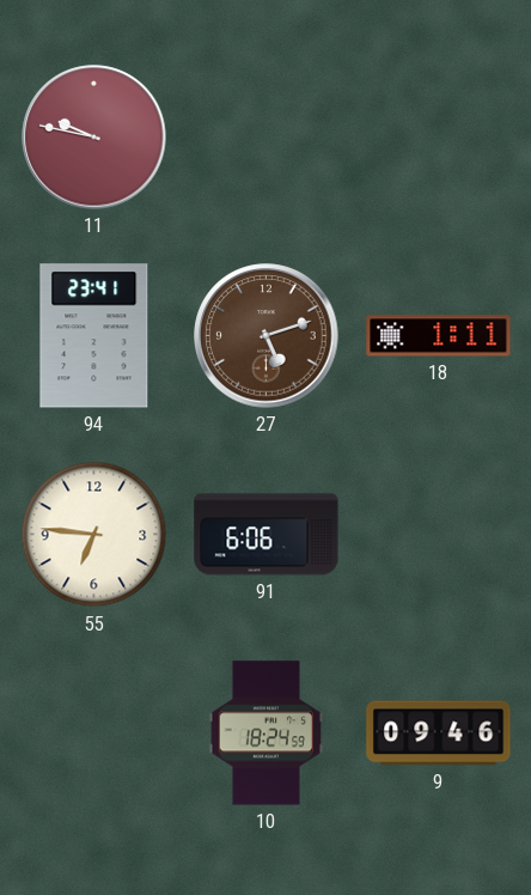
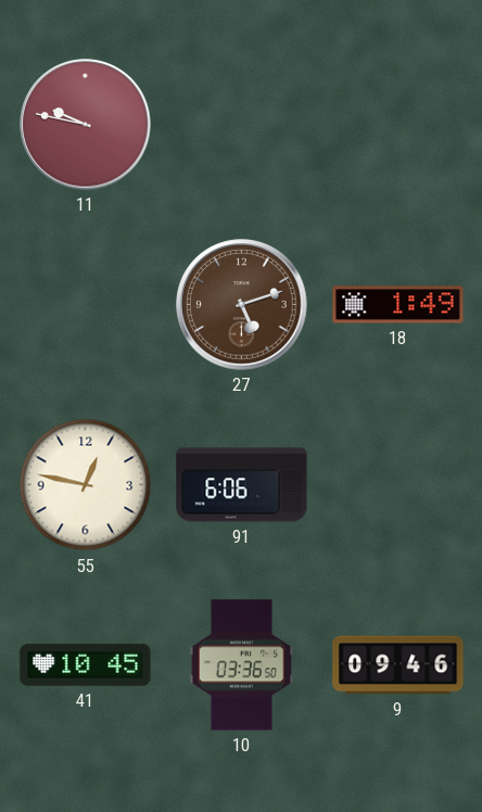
94: 23:41 -> none
18: 1:11 -> 1:49
55: 6:46 -> 12:47
41: none -> 10:45
10: 18:24 -> 03:36
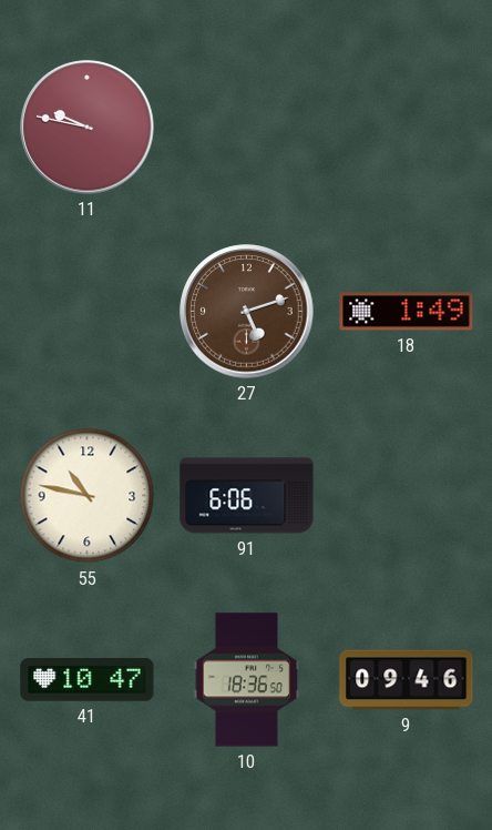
55: 12:47 -> 10:47
41: 10:45 -> 10:47
10: 03:36 -> 18:36
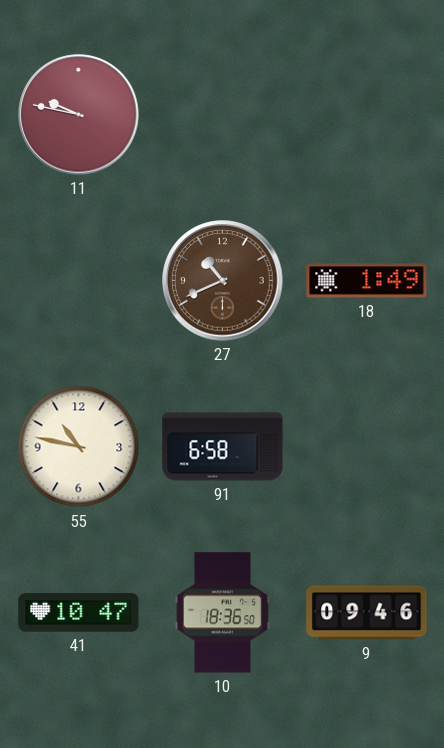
27: 5:12 -> 10:41
91: 6:06 -> 6:58
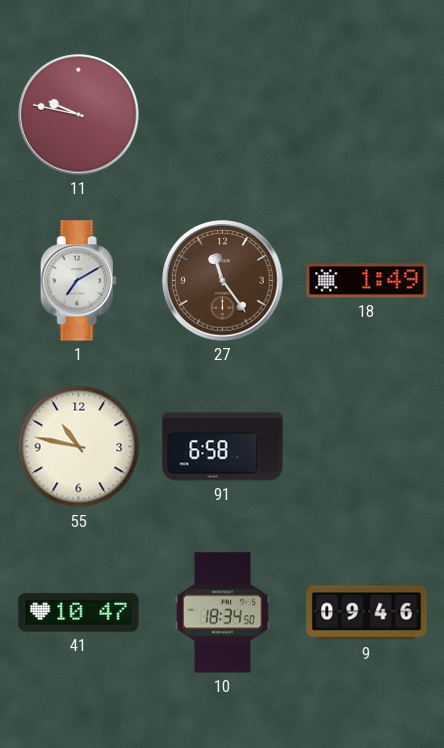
1: none -> 7:10
27: 10:41 -> 11:24
10: 18:36 -> 18:34
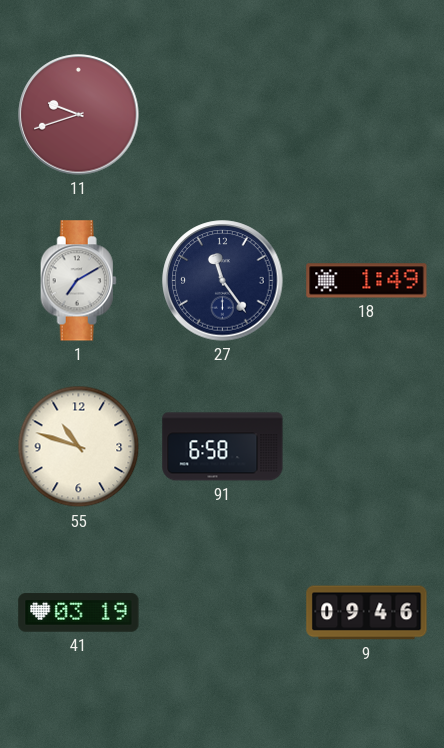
11: 9:47 -> 9:42
27 dial: brown -> navy
55: 10:47 -> 10:48
41: 10:47 -> 03:19
10: 18:34 -> none
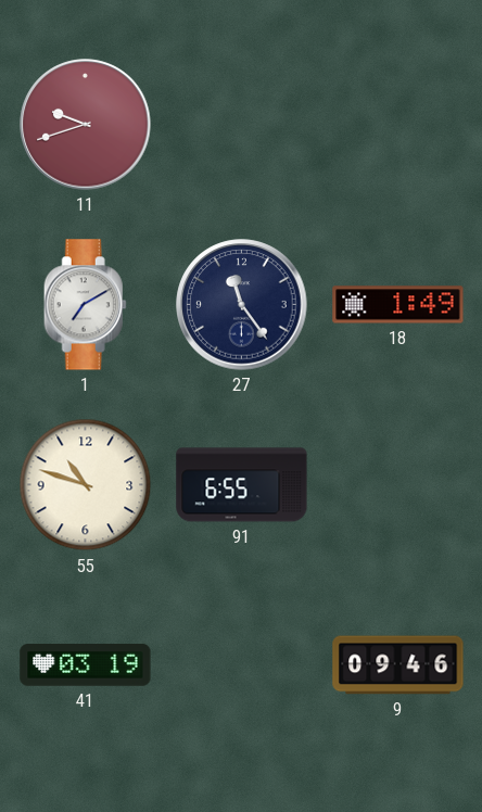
91: 6:58 -> 6:55
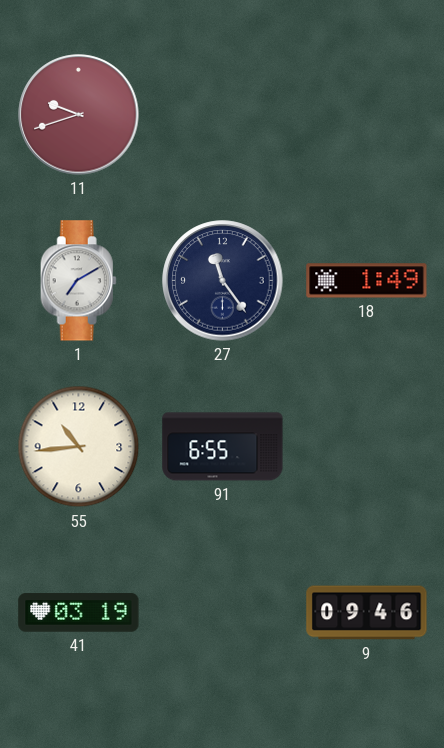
55: 10:48 -> 10:44
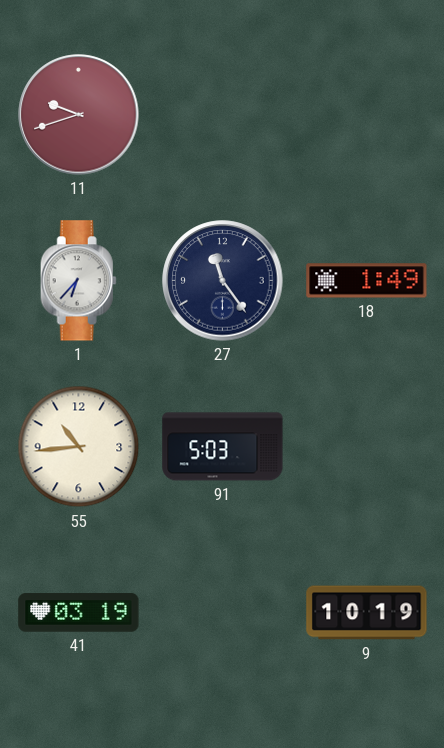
1: 7:10 -> 6:37
91: 6:55 -> 5:03
9: 09:46 -> 10:19
